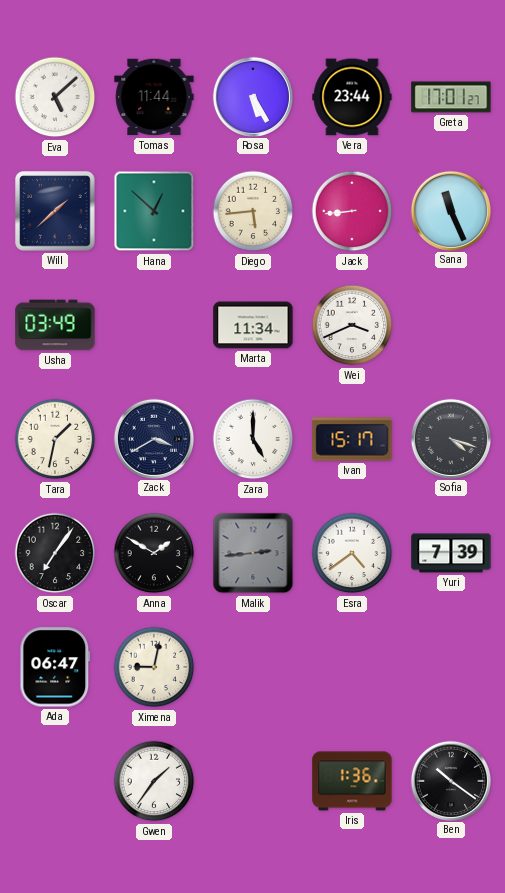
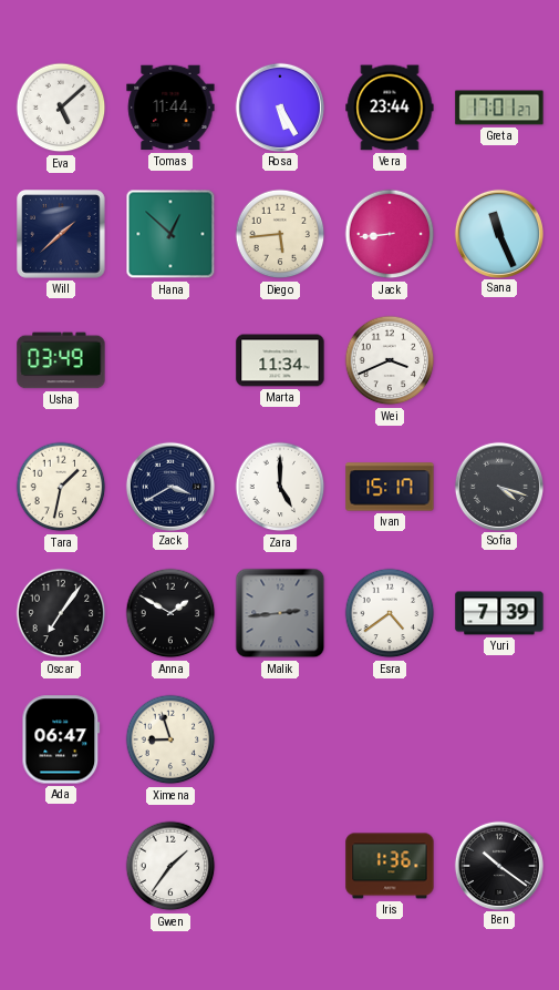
Ximena: 9:02 -> 8:57
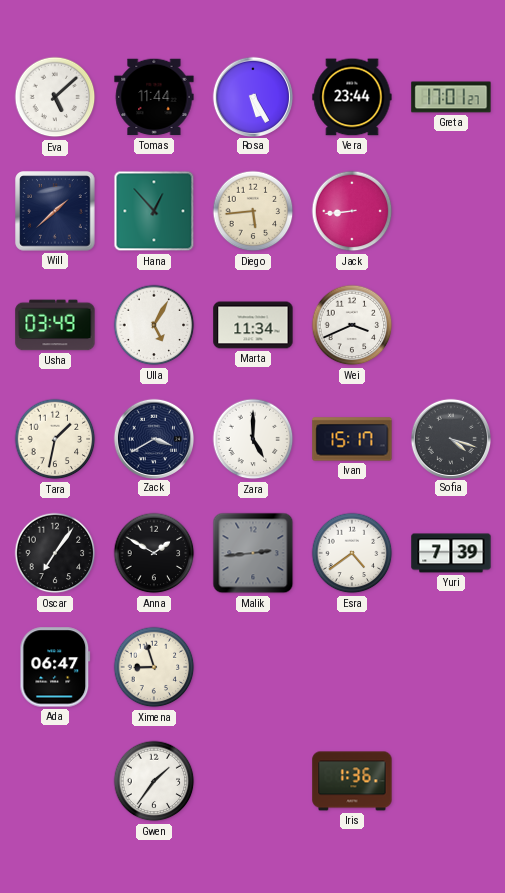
Hana: 12:52 -> 12:53
Sana: 11:26 -> none
Ulla: none -> 5:05
Ben: 10:21 -> none
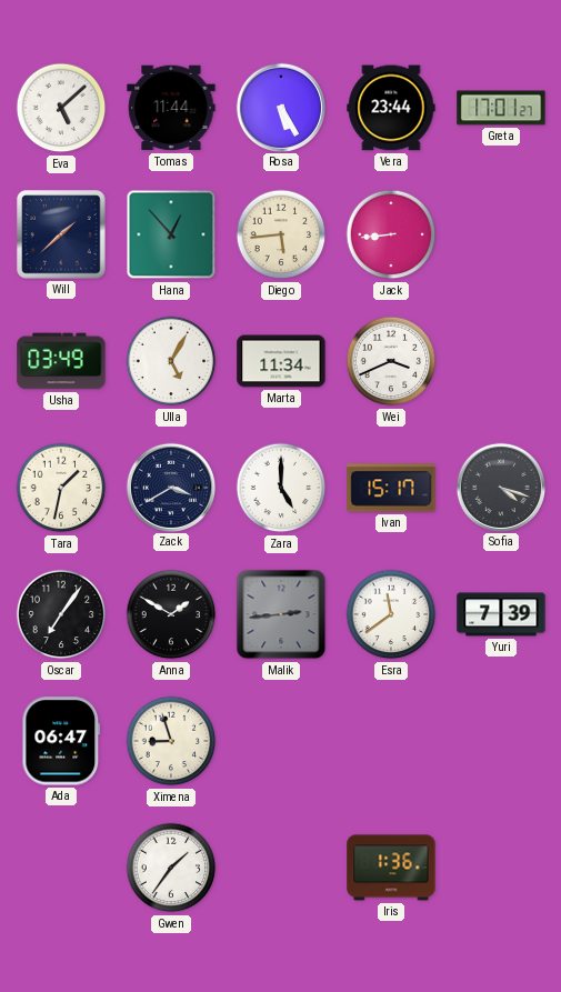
Esra: 4:39 -> 11:39
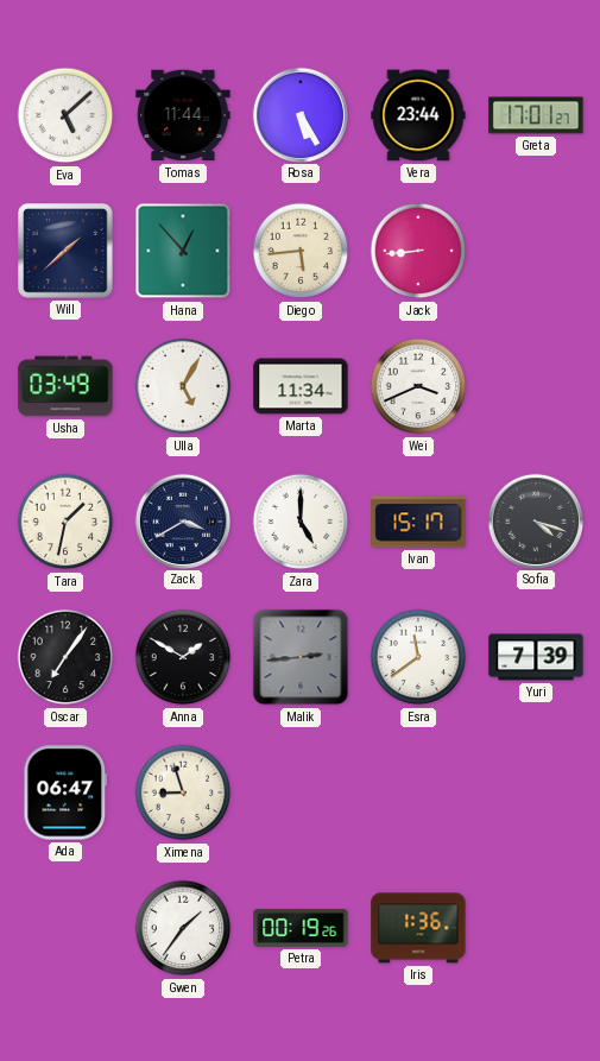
Petra: none -> 00:19
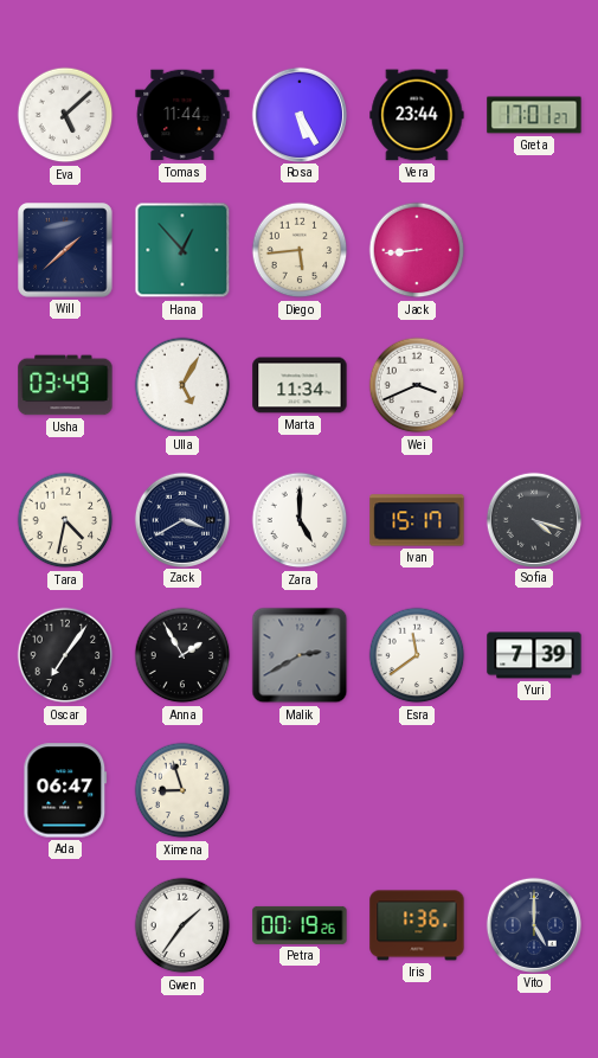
Tara: 1:32 -> 4:32
Anna: 1:50 -> 1:55
Malik: 2:44 -> 2:40
Vito: none -> 5:00
